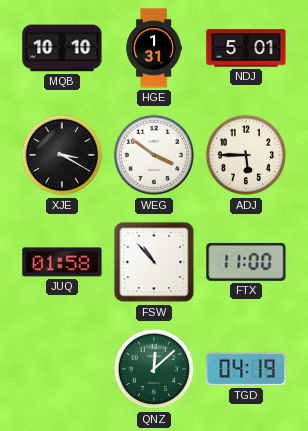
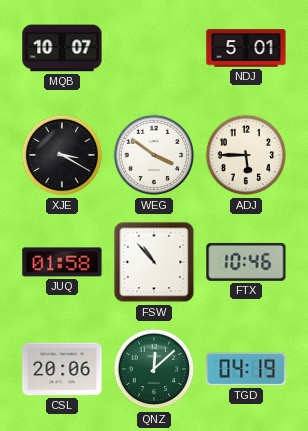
MQB: 10:10 -> 10:07
HGE: 1:31 -> none
FTX: 11:00 -> 10:46
CSL: none -> 20:06
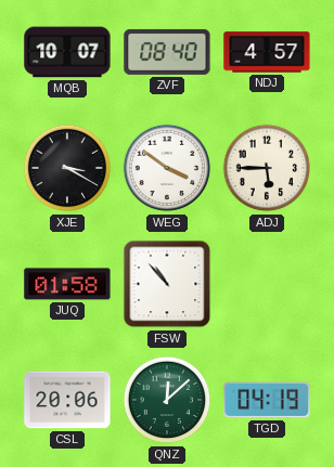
ZVF: none -> 08:40
NDJ: 5:01 -> 4:57
FTX: 10:46 -> none
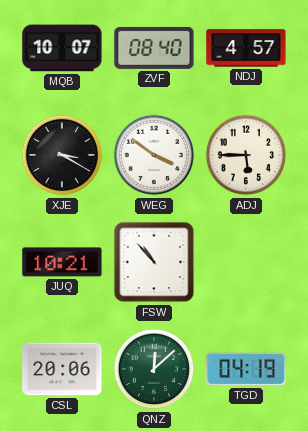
JUQ: 01:58 -> 10:21
